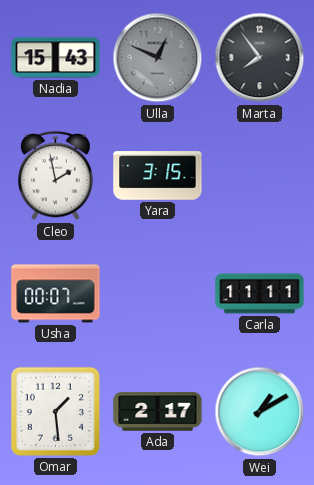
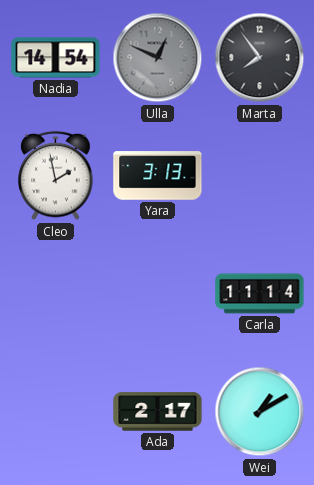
Nadia: 15:43 -> 14:54
Yara: 3:15 -> 3:13
Usha: 00:07 -> none
Carla: 11:11 -> 11:14
Omar: 1:29 -> none
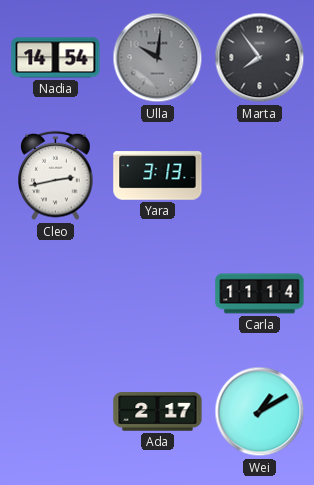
Ulla: 12:49 -> 10:01
Cleo: 1:58 -> 2:43
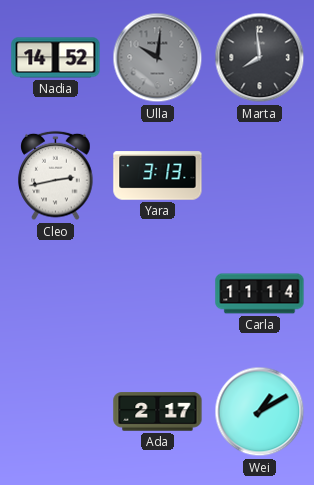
Nadia: 14:54 -> 14:52
Marta: 7:54 -> 7:59
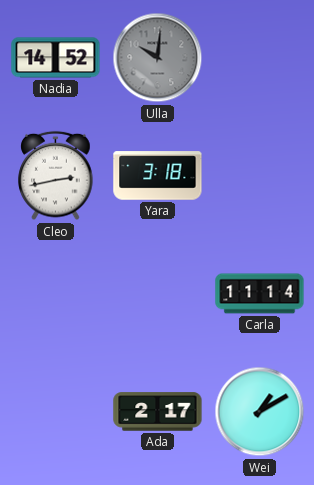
Marta: 7:59 -> none
Yara: 3:13 -> 3:18
